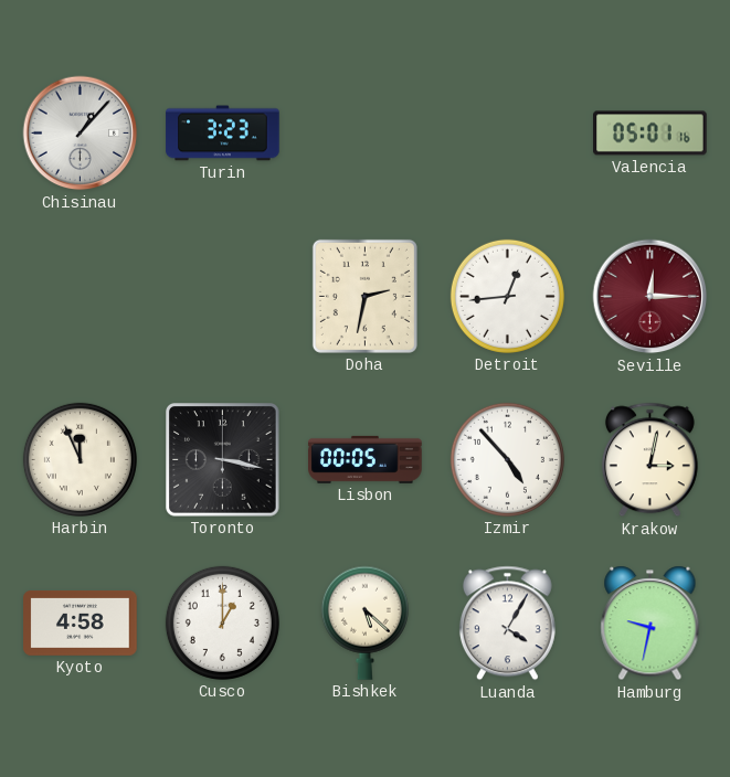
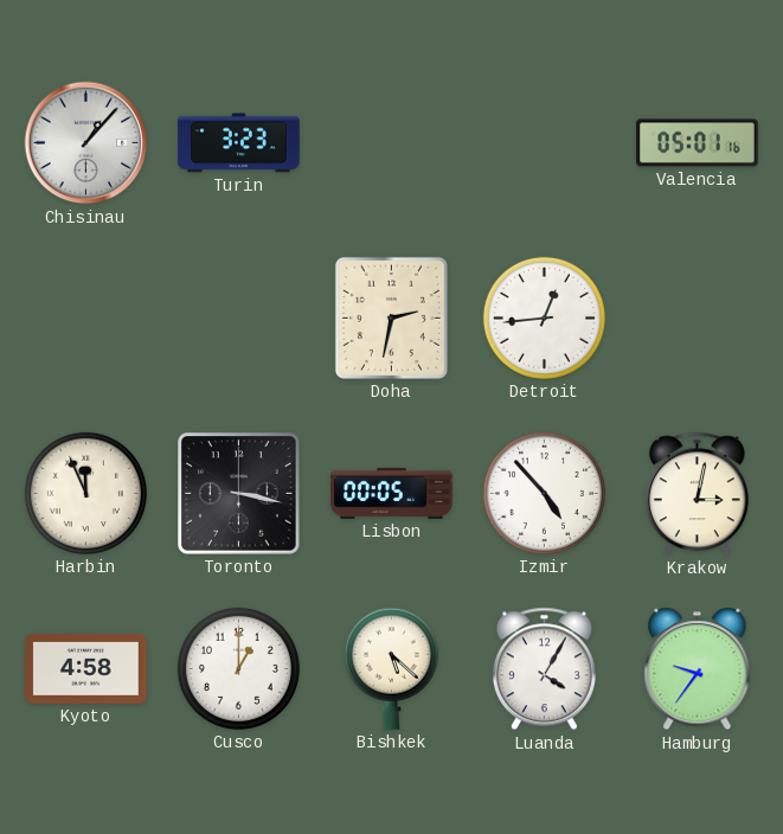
Seville: 12:15 -> none
Hamburg: 9:32 -> 9:36
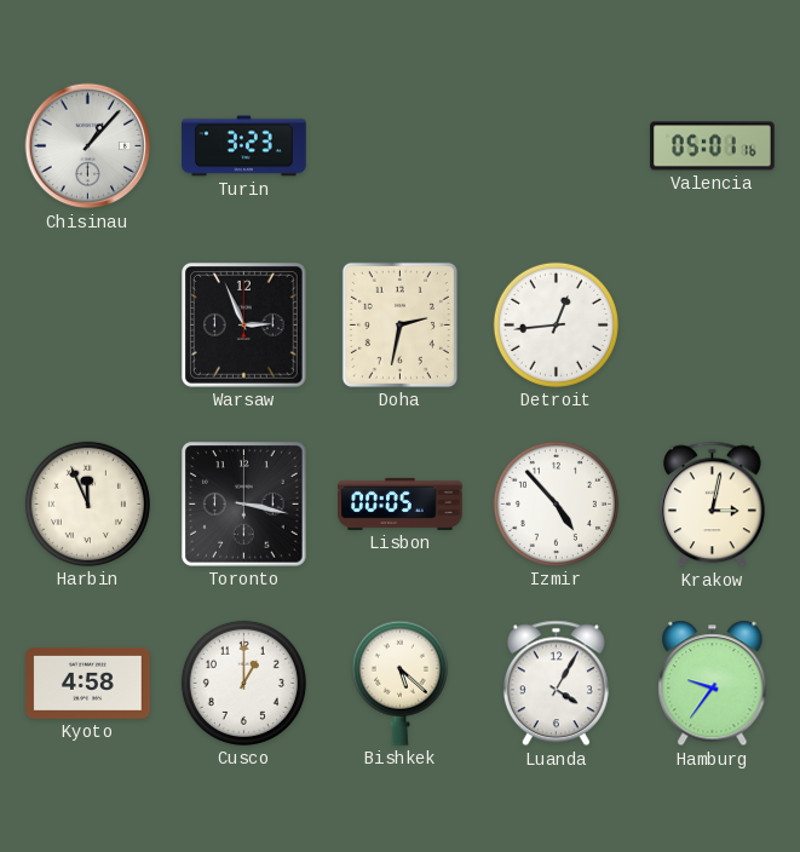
Warsaw: none -> 2:56
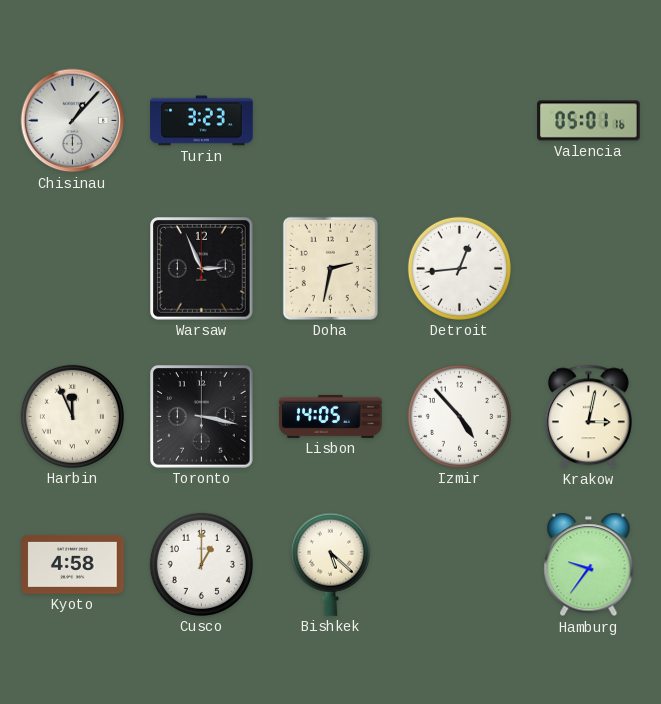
Lisbon: 00:05 -> 14:05
Luanda: 4:05 -> none
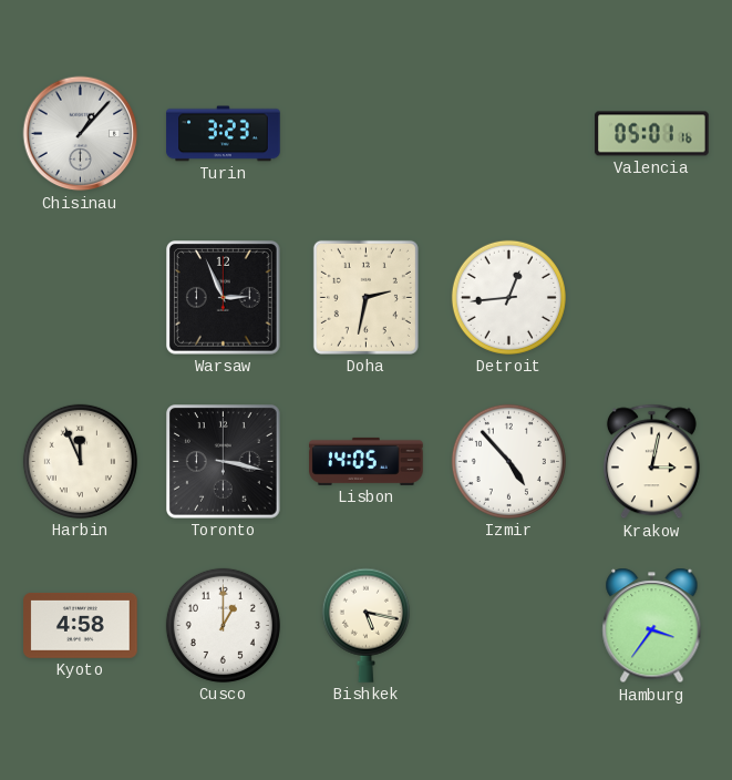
Bishkek: 5:22 -> 5:17
Hamburg: 9:36 -> 3:36
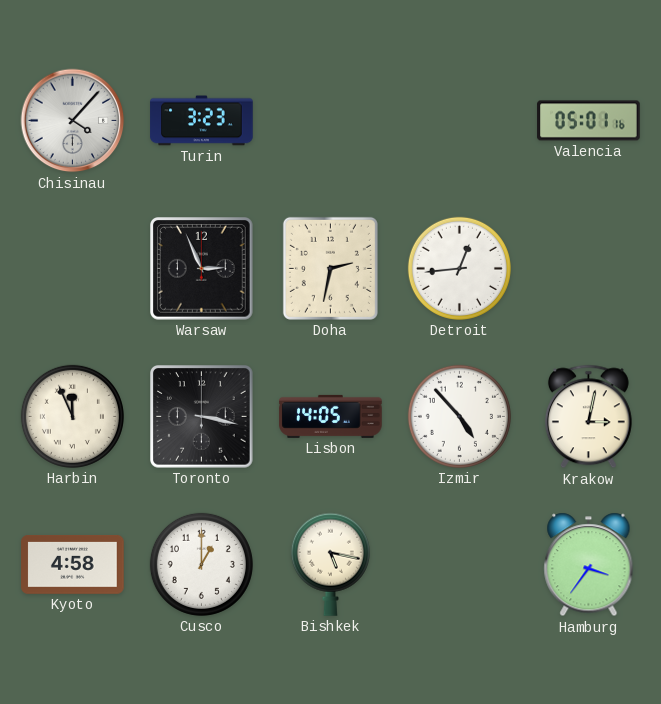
Chisinau: 1:07 -> 4:07
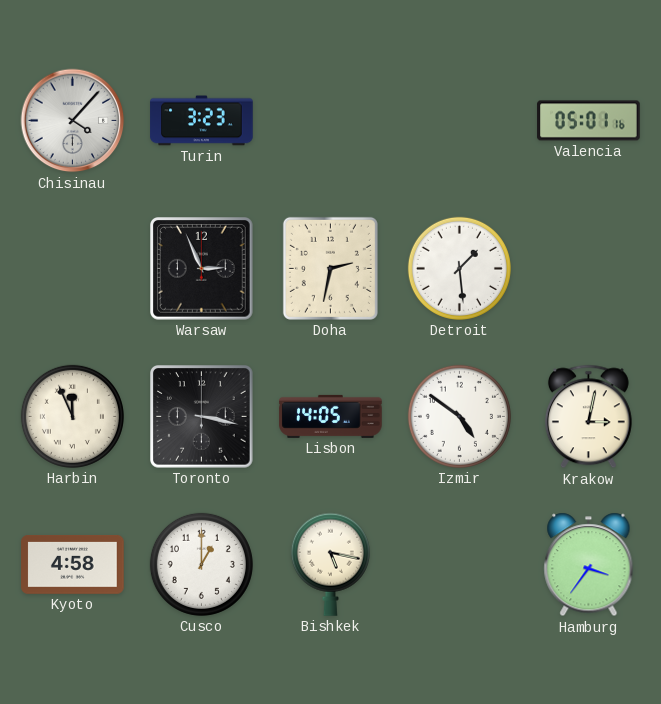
Detroit: 12:44 -> 1:29
Izmir: 4:53 -> 4:51
